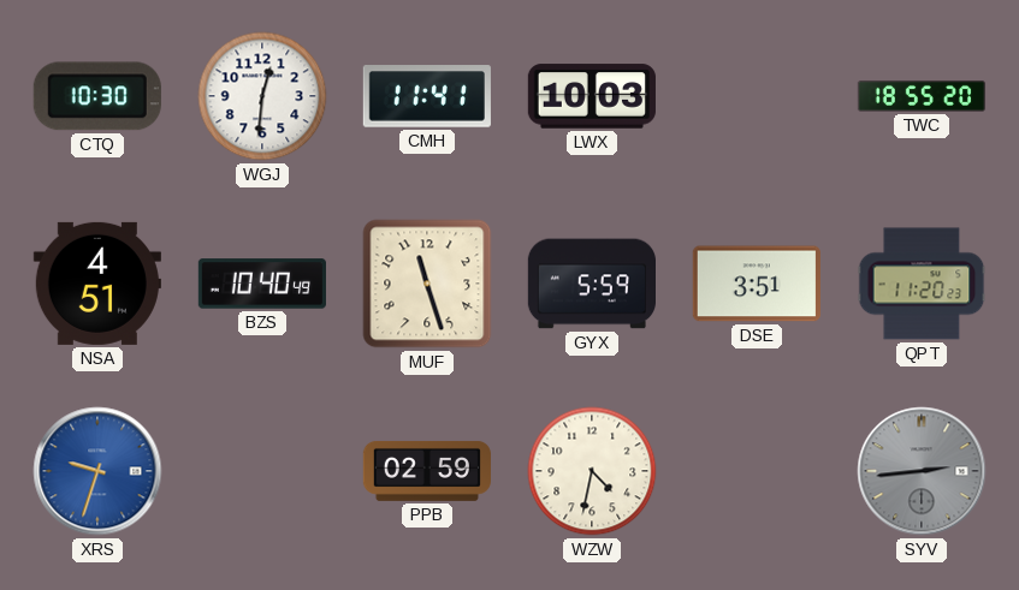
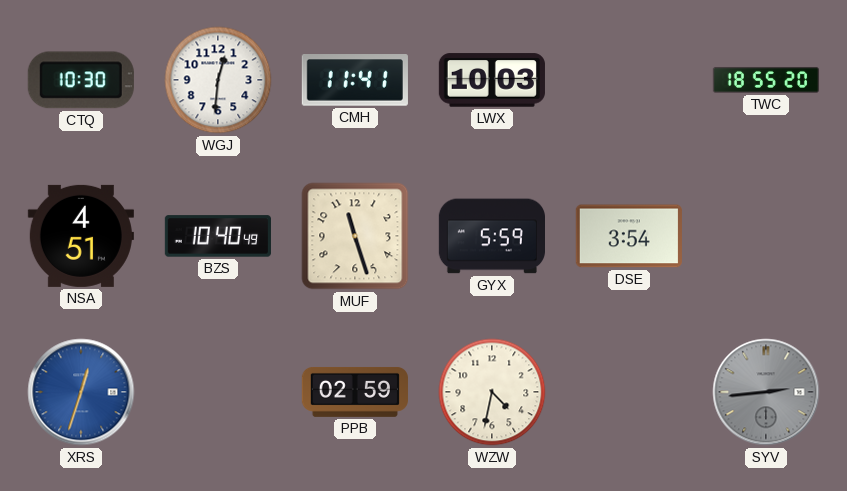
DSE: 3:51 -> 3:54
QPT: 11:20 -> none
XRS: 9:33 -> 12:33
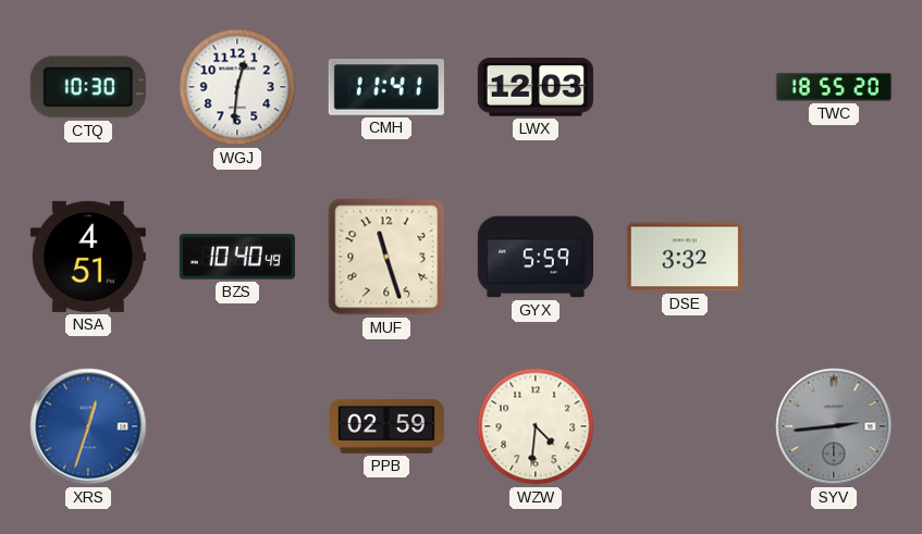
LWX: 10:03 -> 12:03
DSE: 3:54 -> 3:32
WZW: 4:32 -> 4:31
